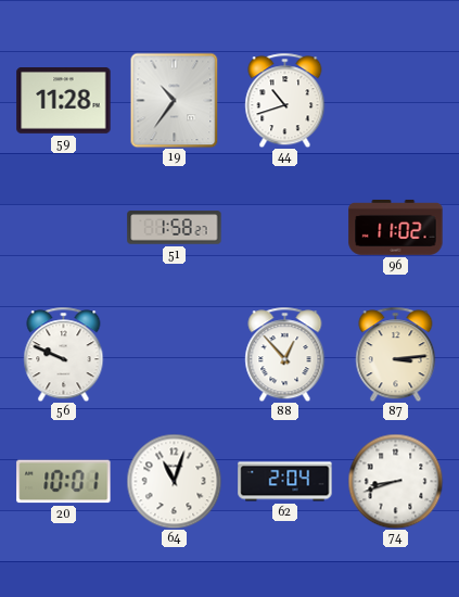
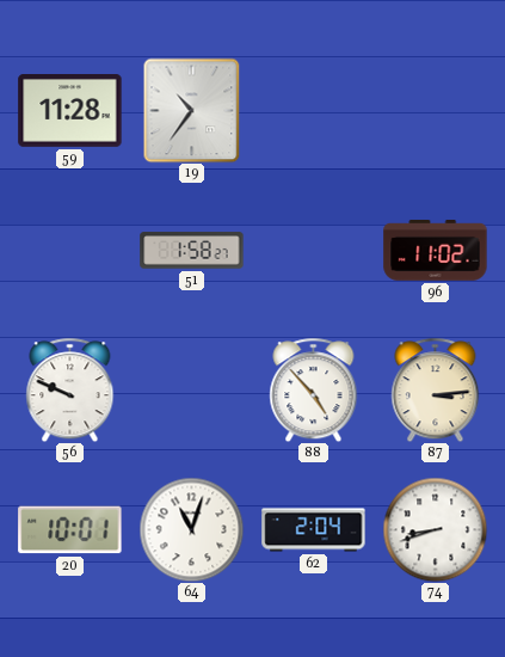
44: 10:42 -> none
88: 12:53 -> 4:53
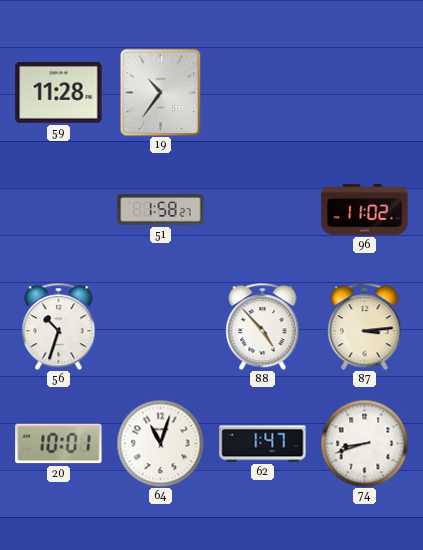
56: 9:49 -> 10:33
62: 2:04 -> 1:47
